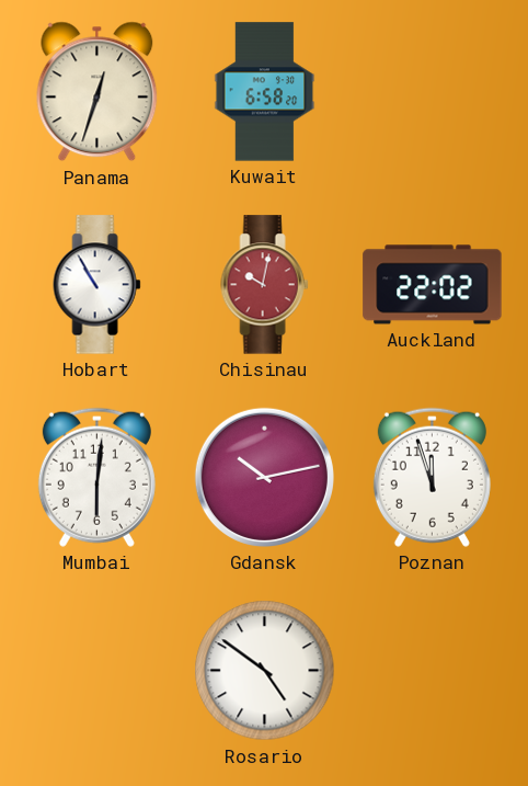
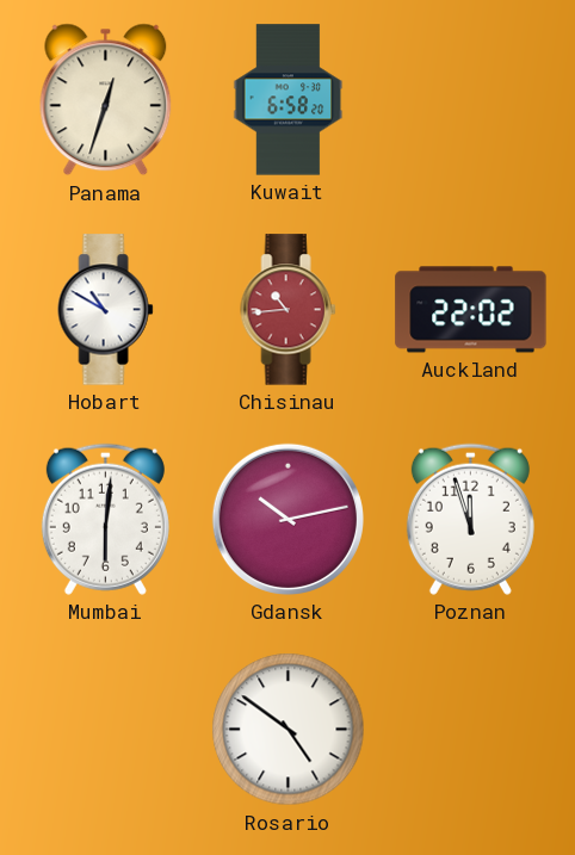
Hobart: 10:55 -> 10:50
Chisinau: 10:02 -> 10:44
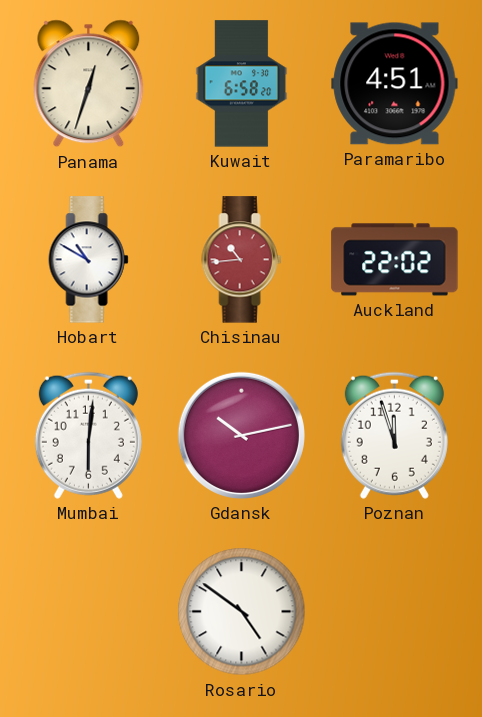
Paramaribo: none -> 4:51
